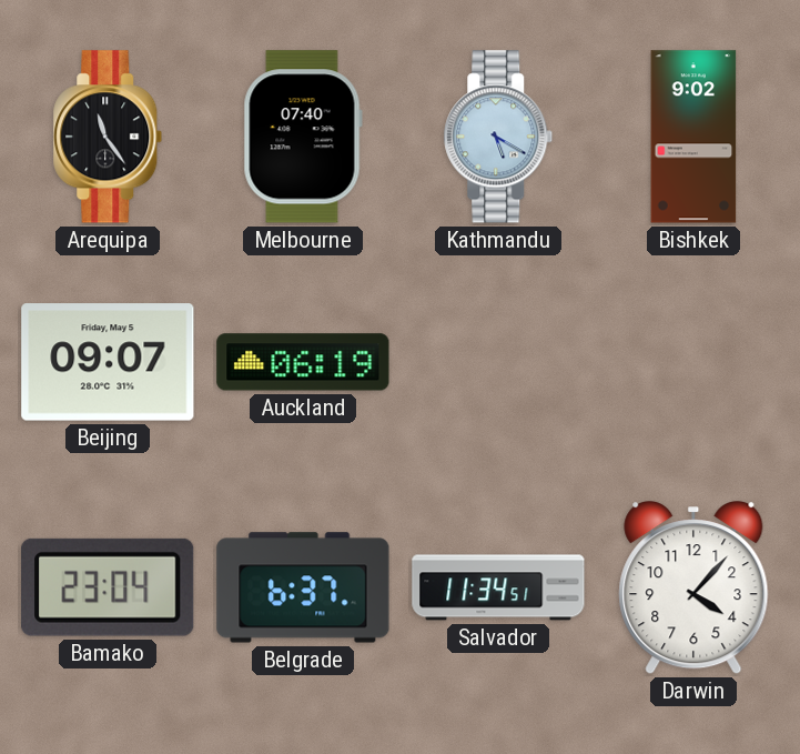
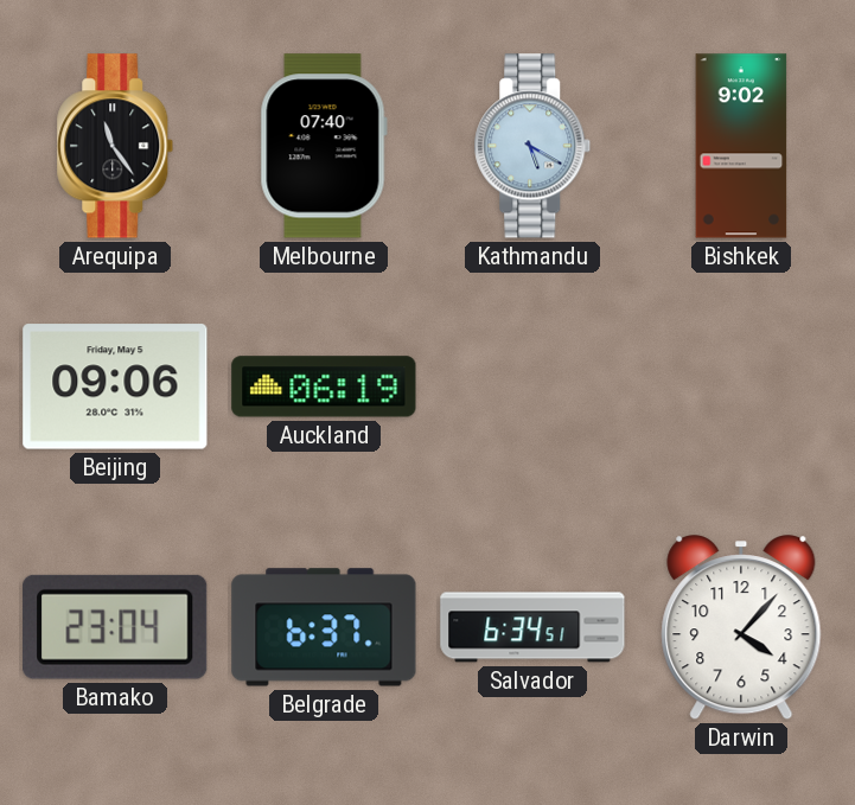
Beijing: 09:07 -> 09:06
Salvador: 11:34 -> 6:34
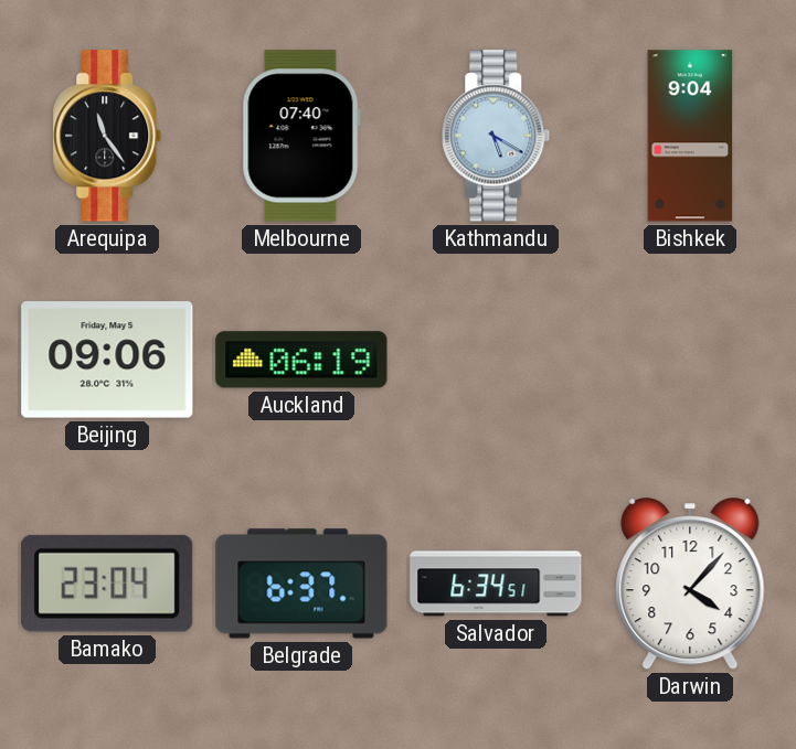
Bishkek: 9:02 -> 9:04
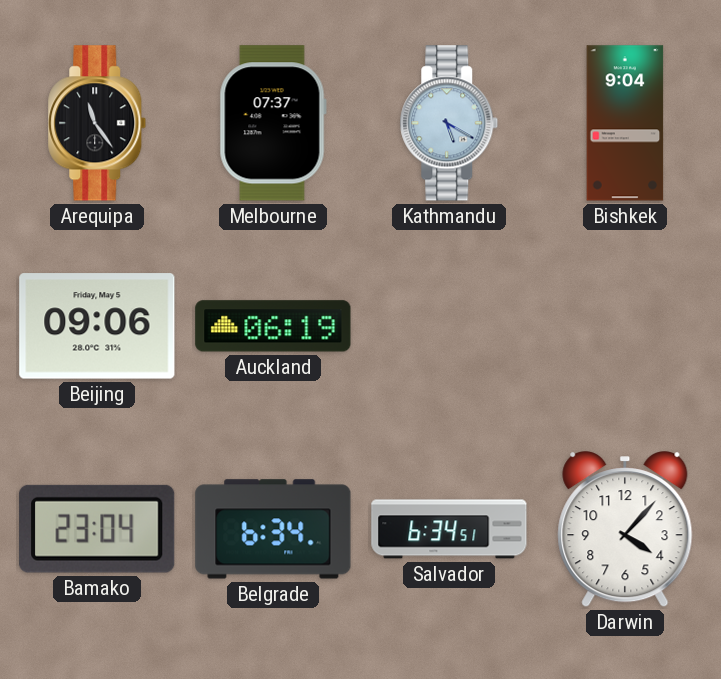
Melbourne: 07:40 -> 07:37
Belgrade: 6:37 -> 6:34
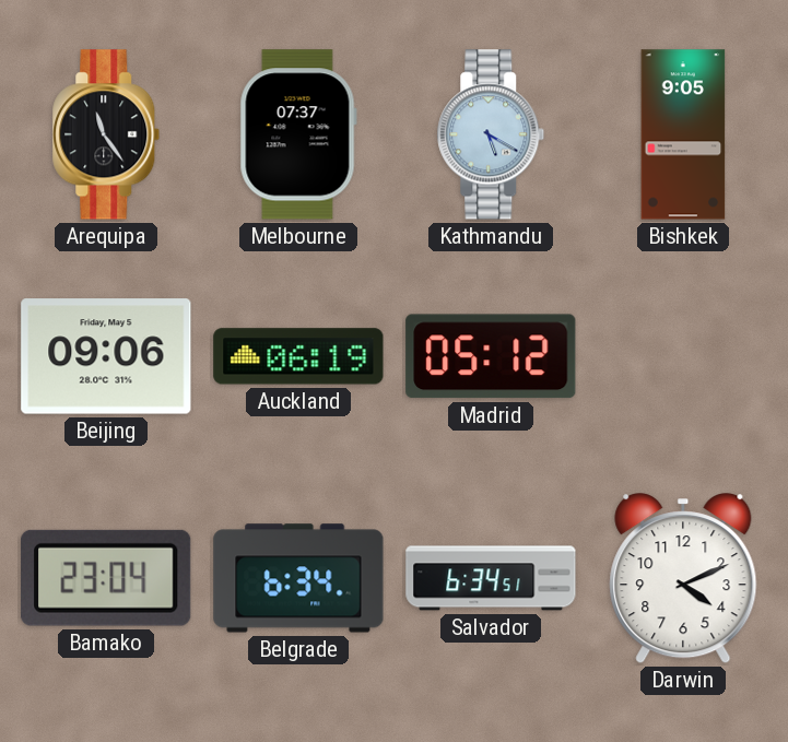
Bishkek: 9:04 -> 9:05
Madrid: none -> 05:12
Darwin: 4:07 -> 4:11
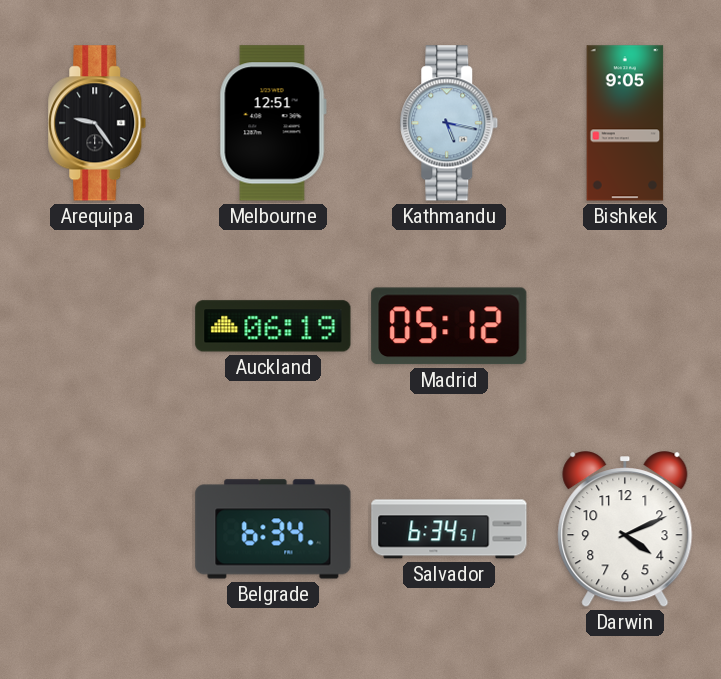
Arequipa: 11:24 -> 9:24
Melbourne: 07:37 -> 12:51
Kathmandu: 5:20 -> 5:17
Beijing: 09:06 -> none
Bamako: 23:04 -> none
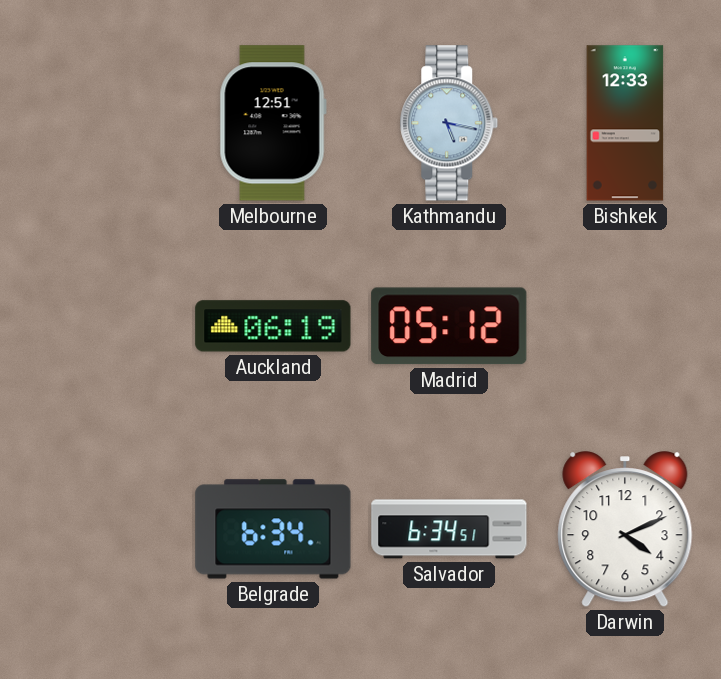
Arequipa: 9:24 -> none
Bishkek: 9:05 -> 12:33
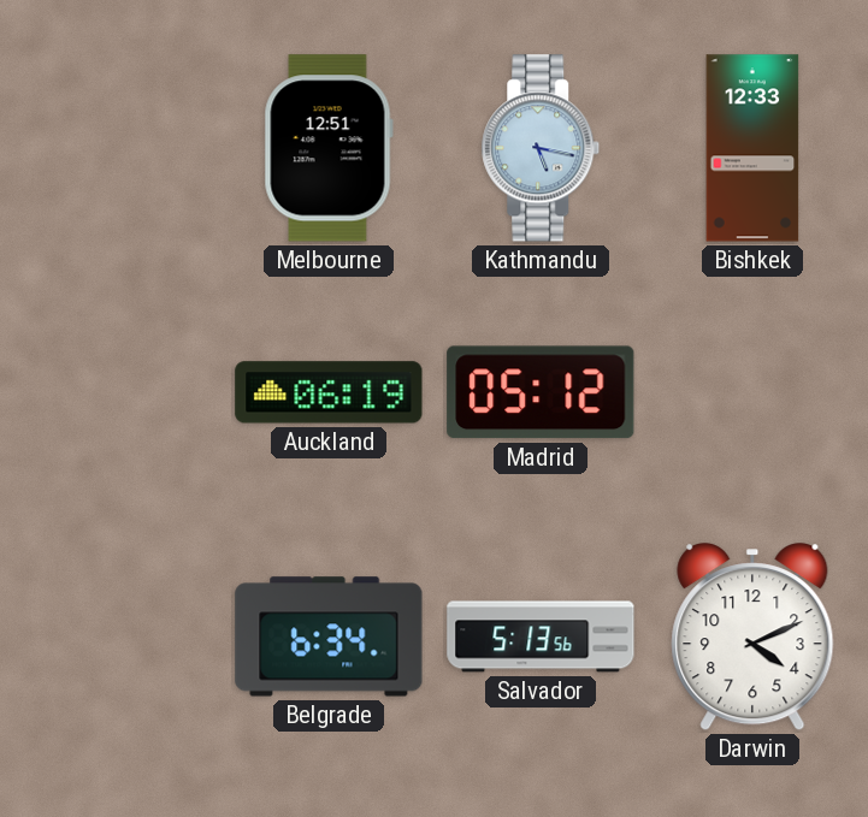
Salvador: 6:34 -> 5:13
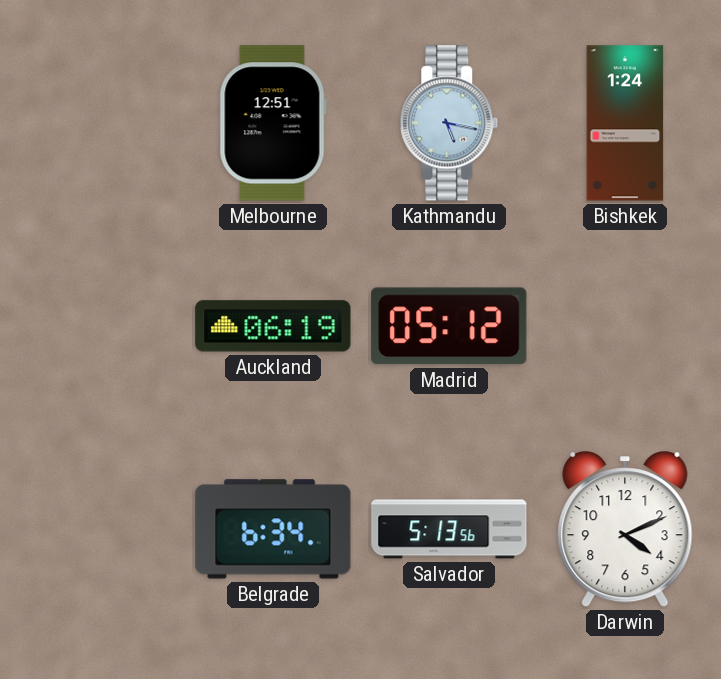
Bishkek: 12:33 -> 1:24
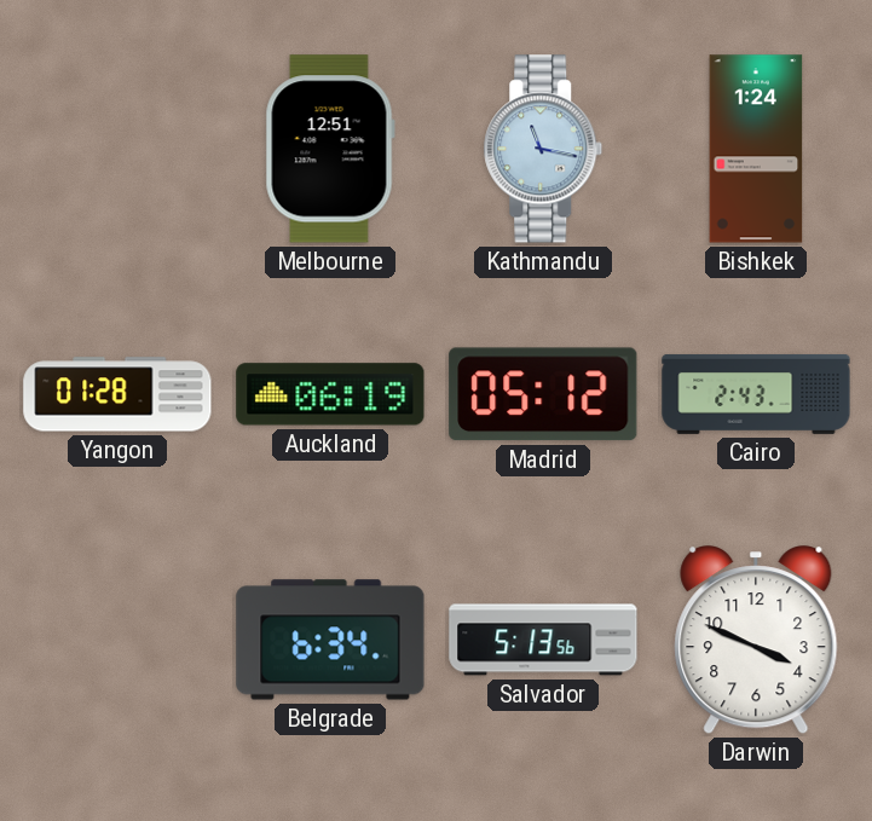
Kathmandu: 5:17 -> 11:17
Yangon: none -> 01:28
Cairo: none -> 2:43
Darwin: 4:11 -> 3:49
